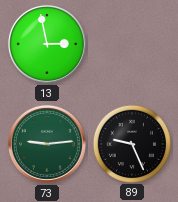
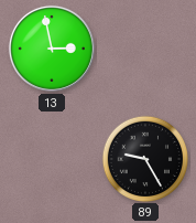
73: 9:14 -> none
89: 9:26 -> 9:25
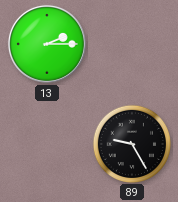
13: 2:58 -> 2:15
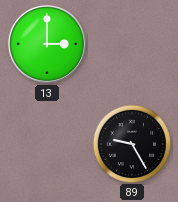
13: 2:15 -> 3:00
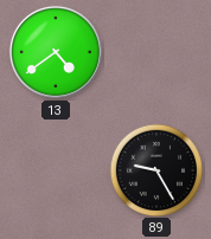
13: 3:00 -> 4:39
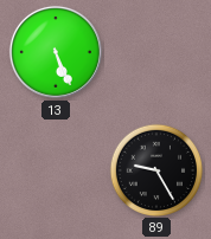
13: 4:39 -> 5:26
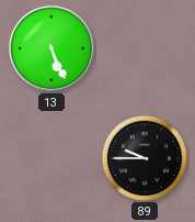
89: 9:25 -> 9:45
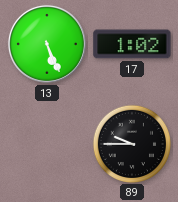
17: none -> 1:02
